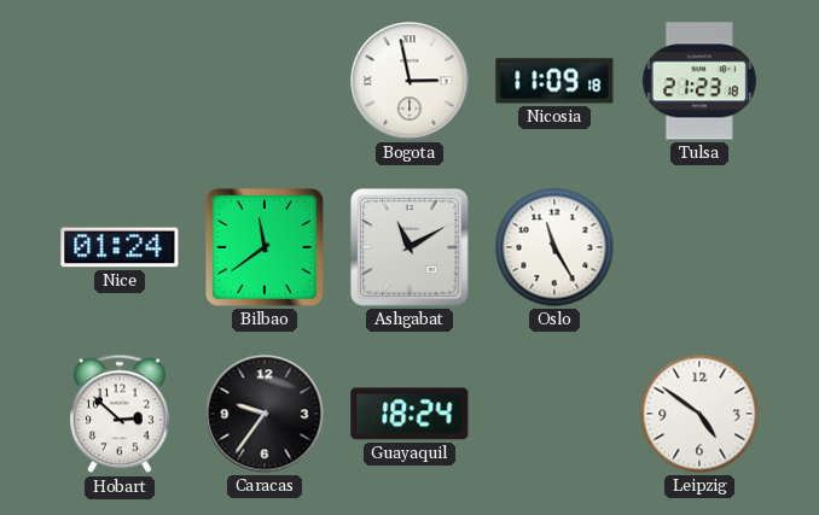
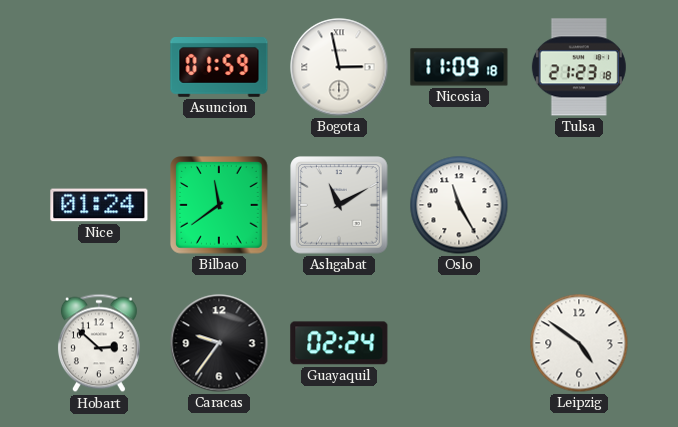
Asuncion: none -> 01:59
Guayaquil: 18:24 -> 02:24
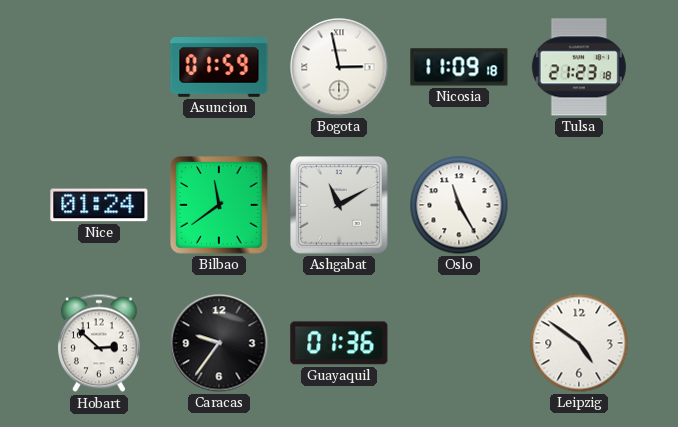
Guayaquil: 02:24 -> 01:36
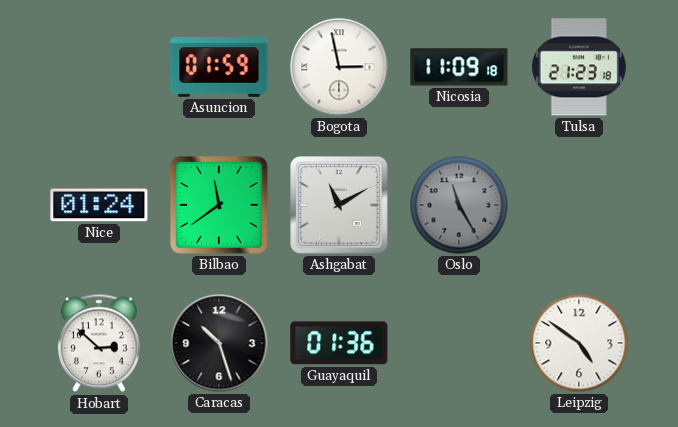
Oslo dial: white -> grey
Caracas: 9:36 -> 10:27
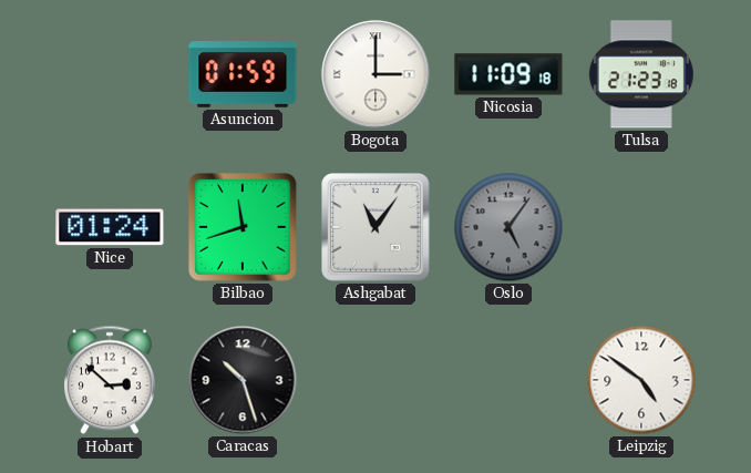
Bogota: 2:58 -> 3:00
Bilbao: 11:39 -> 11:42
Ashgabat: 11:10 -> 11:06
Oslo: 11:25 -> 5:06
Guayaquil: 01:36 -> none
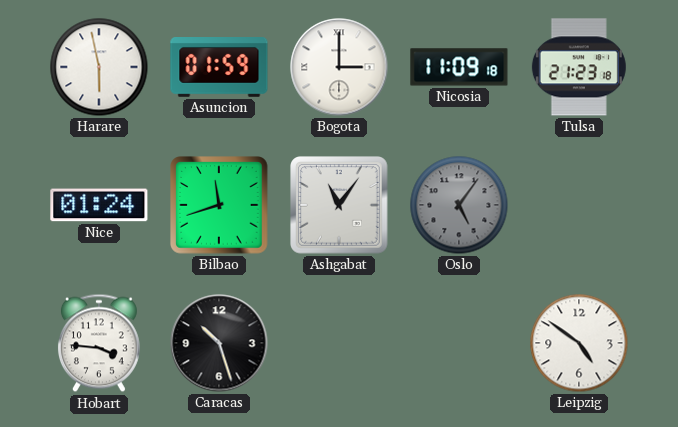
Harare: none -> 5:58
Hobart: 2:52 -> 3:46
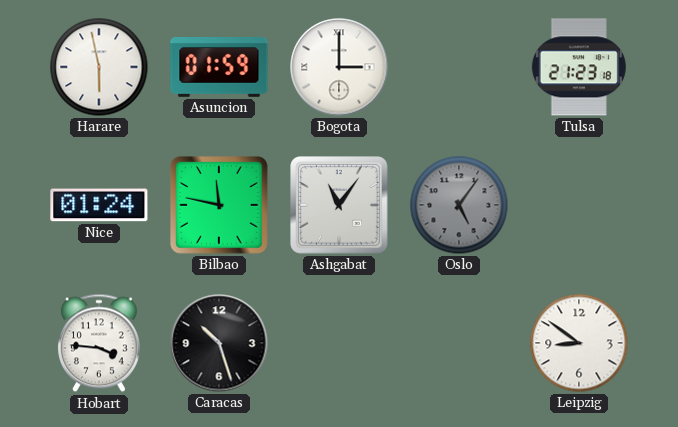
Nicosia: 11:09 -> none
Bilbao: 11:42 -> 11:47
Leipzig: 4:51 -> 8:51
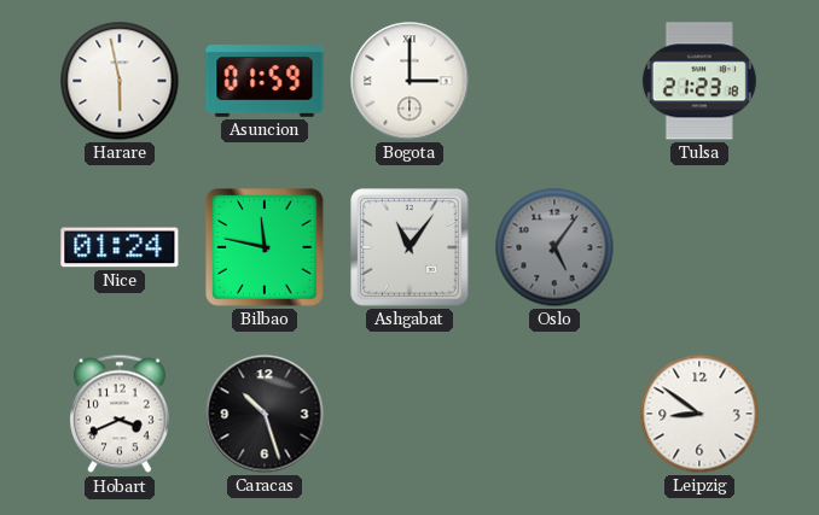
Hobart: 3:46 -> 3:41
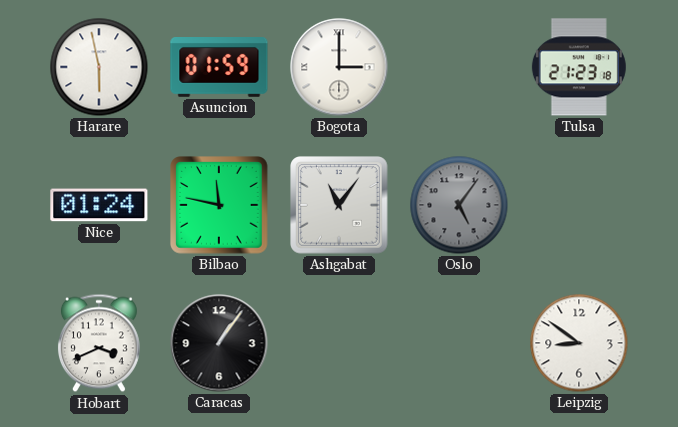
Caracas: 10:27 -> 1:06
